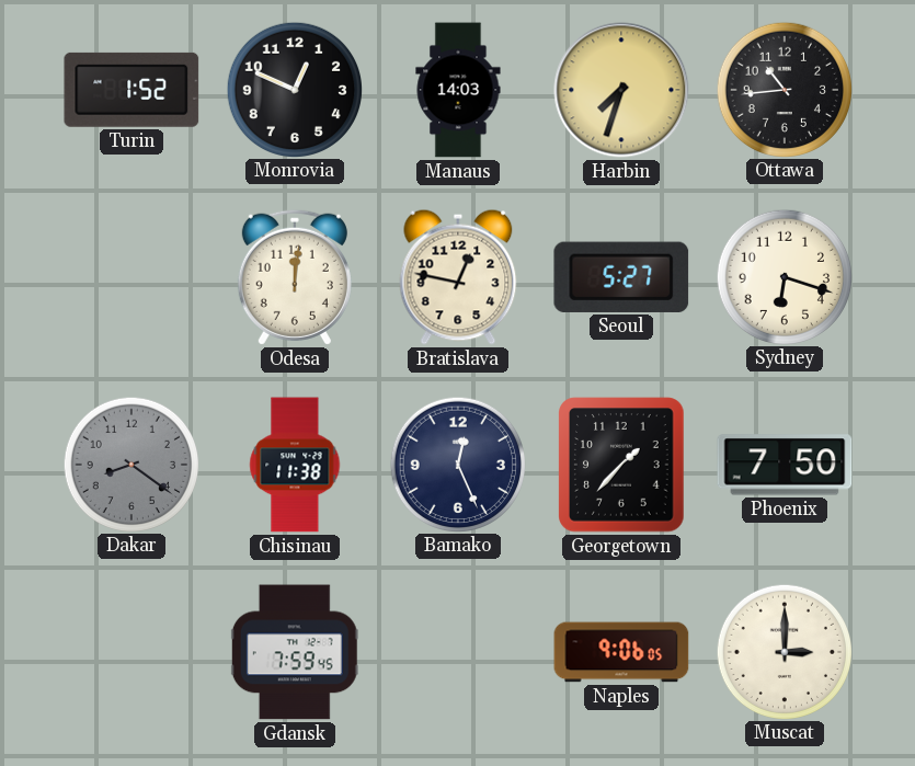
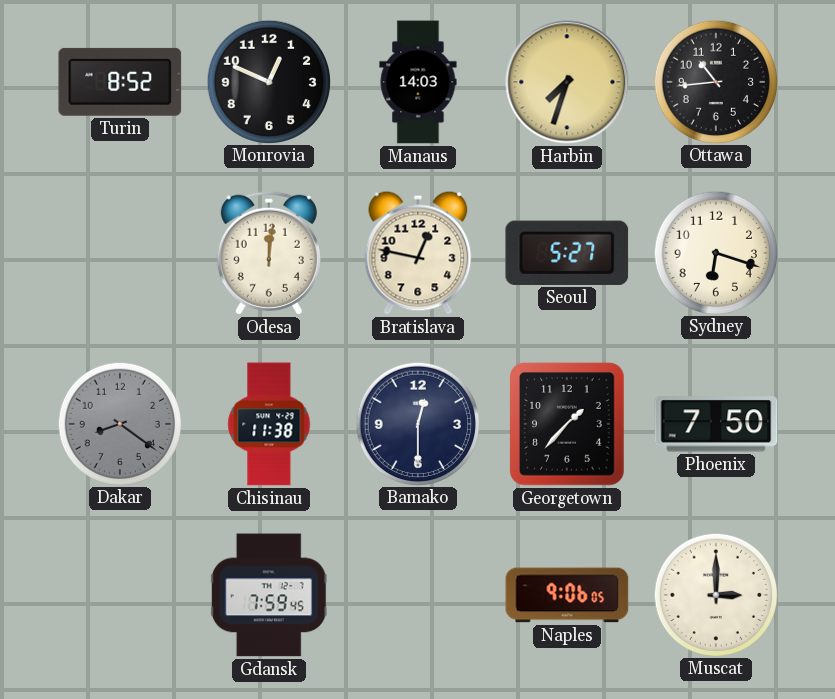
Turin: 1:52 -> 8:52
Bamako: 12:26 -> 12:30
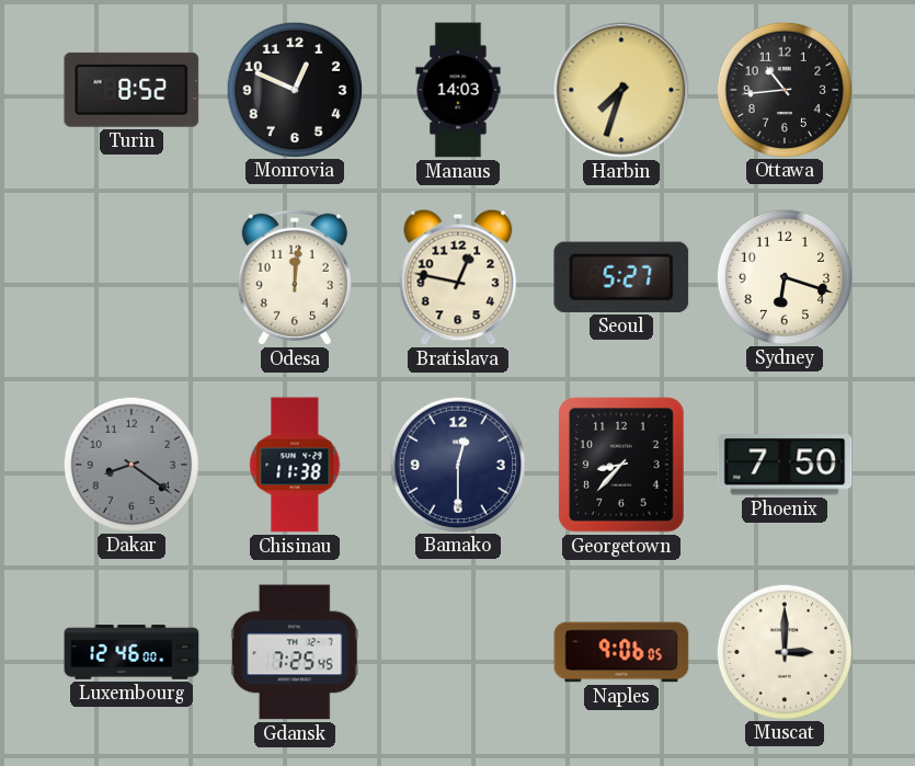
Georgetown: 1:37 -> 8:37
Luxembourg: none -> 12:46
Gdansk: 7:59 -> 7:25
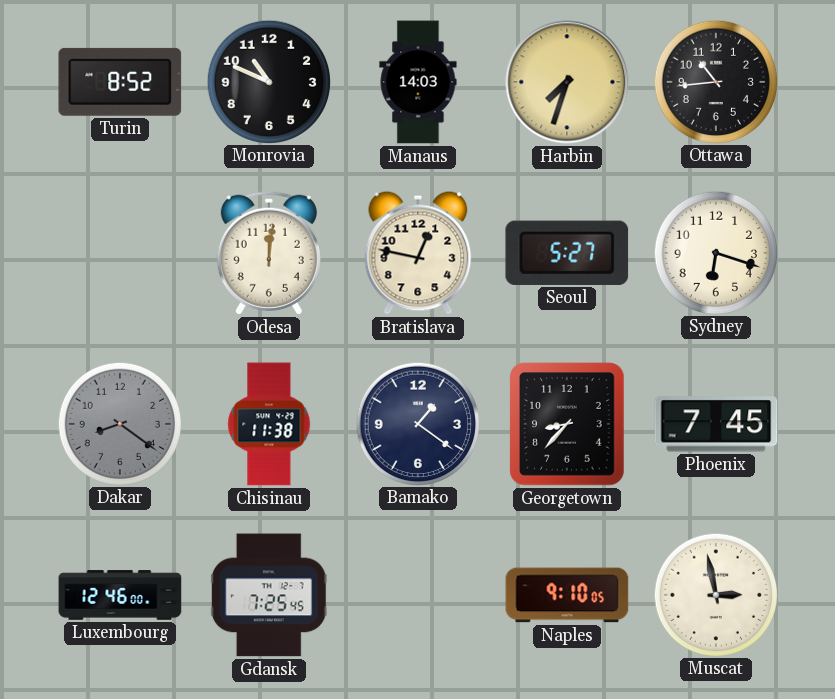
Monrovia: 12:49 -> 10:49
Bamako: 12:30 -> 1:21
Phoenix: 7:50 -> 7:45
Naples: 9:06 -> 9:10
Muscat: 3:00 -> 2:58
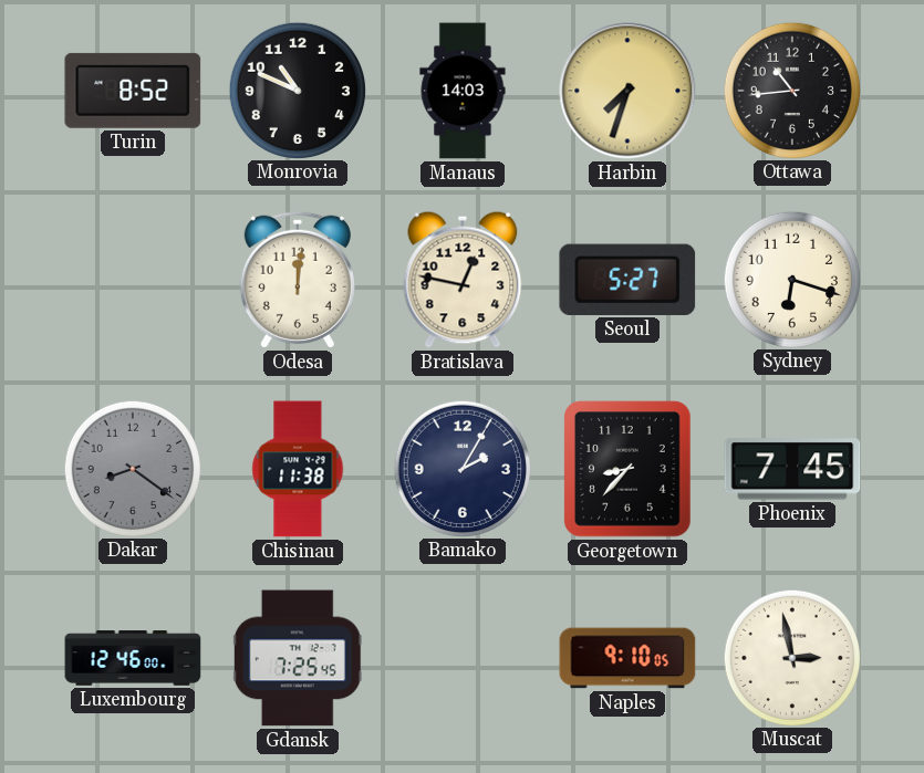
Bamako: 1:21 -> 2:05
